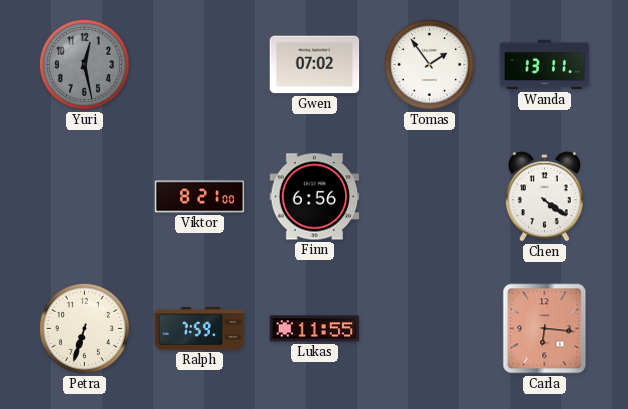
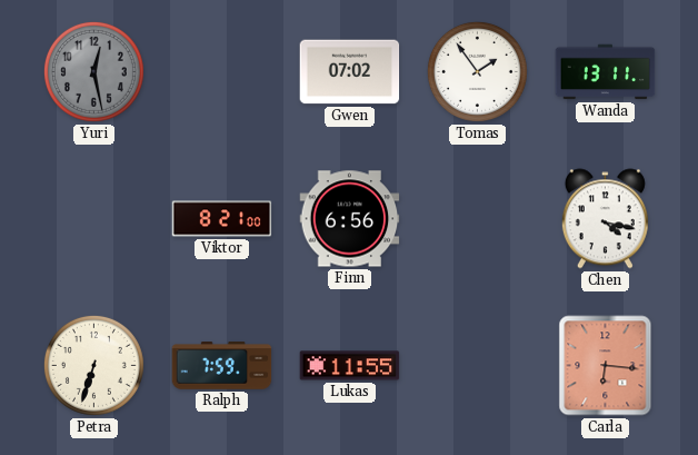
Chen: 4:21 -> 4:17
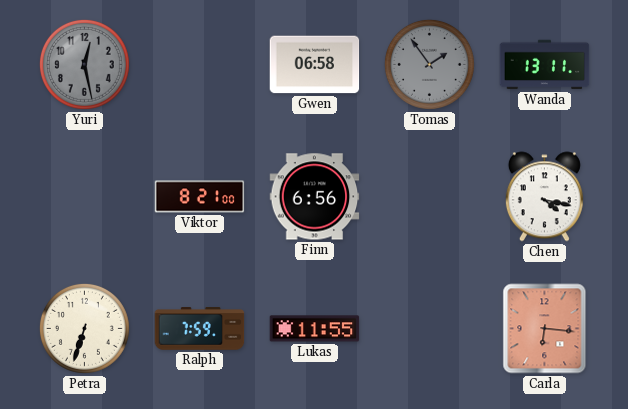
Gwen: 07:02 -> 06:58
Tomas dial: white -> grey
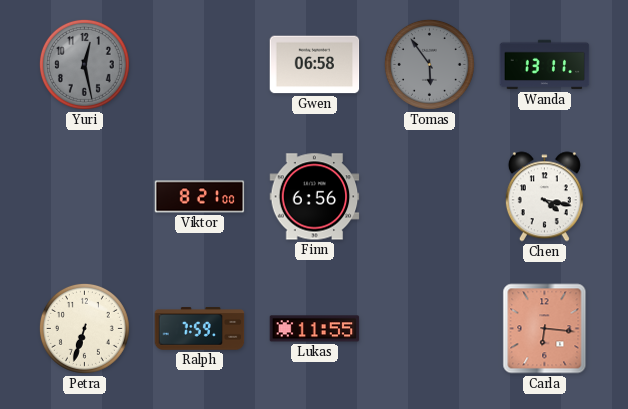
Tomas: 1:54 -> 5:54
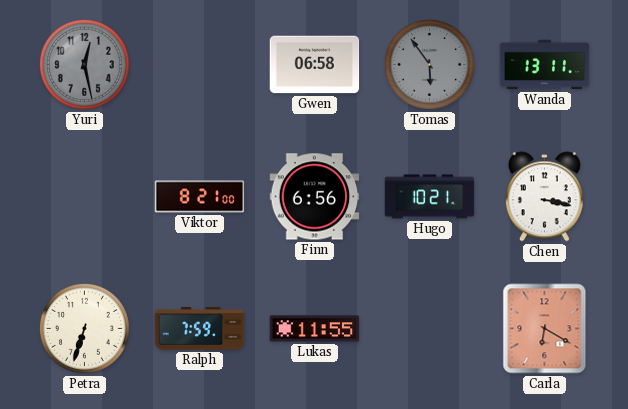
Hugo: none -> 10:21
Chen: 4:17 -> 3:17
Carla: 6:16 -> 6:20
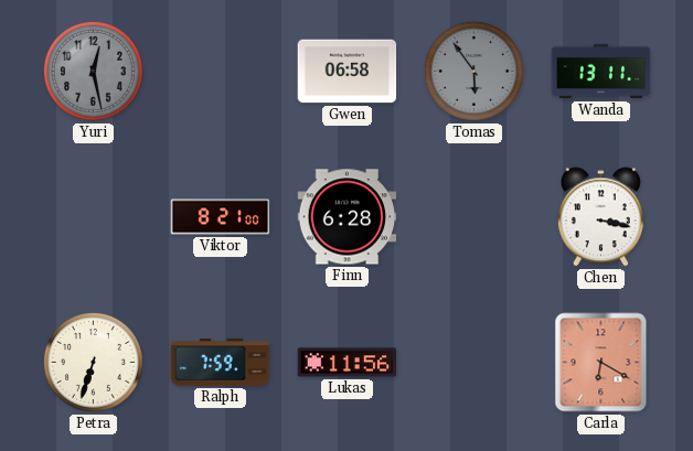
Finn: 6:56 -> 6:28
Hugo: 10:21 -> none
Lukas: 11:55 -> 11:56
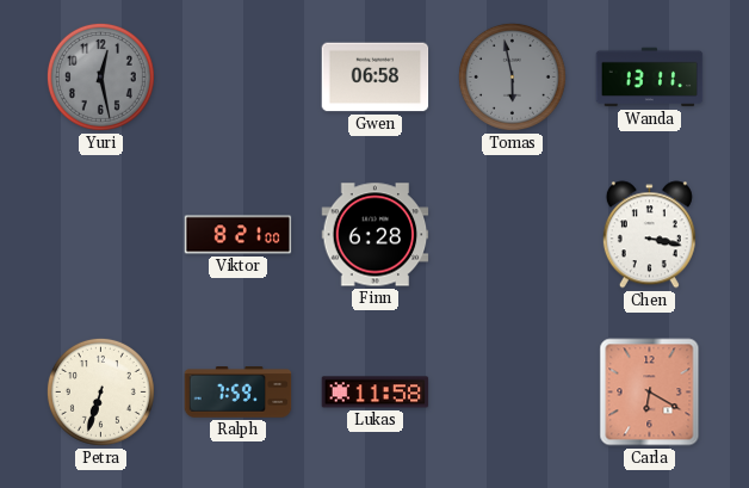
Tomas: 5:54 -> 5:58
Lukas: 11:56 -> 11:58
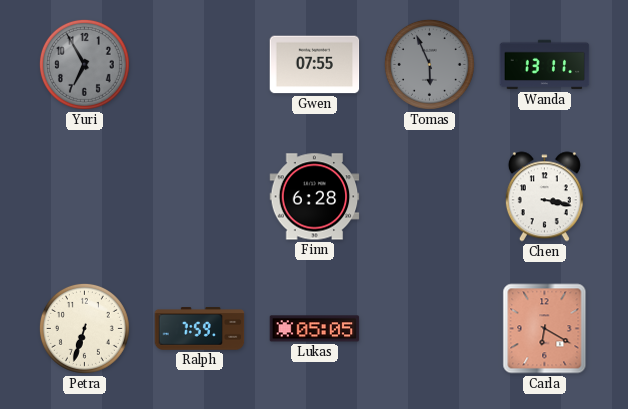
Yuri: 12:28 -> 6:55
Gwen: 06:58 -> 07:55
Tomas: 5:58 -> 5:56
Viktor: 8:21 -> none
Lukas: 11:58 -> 05:05
